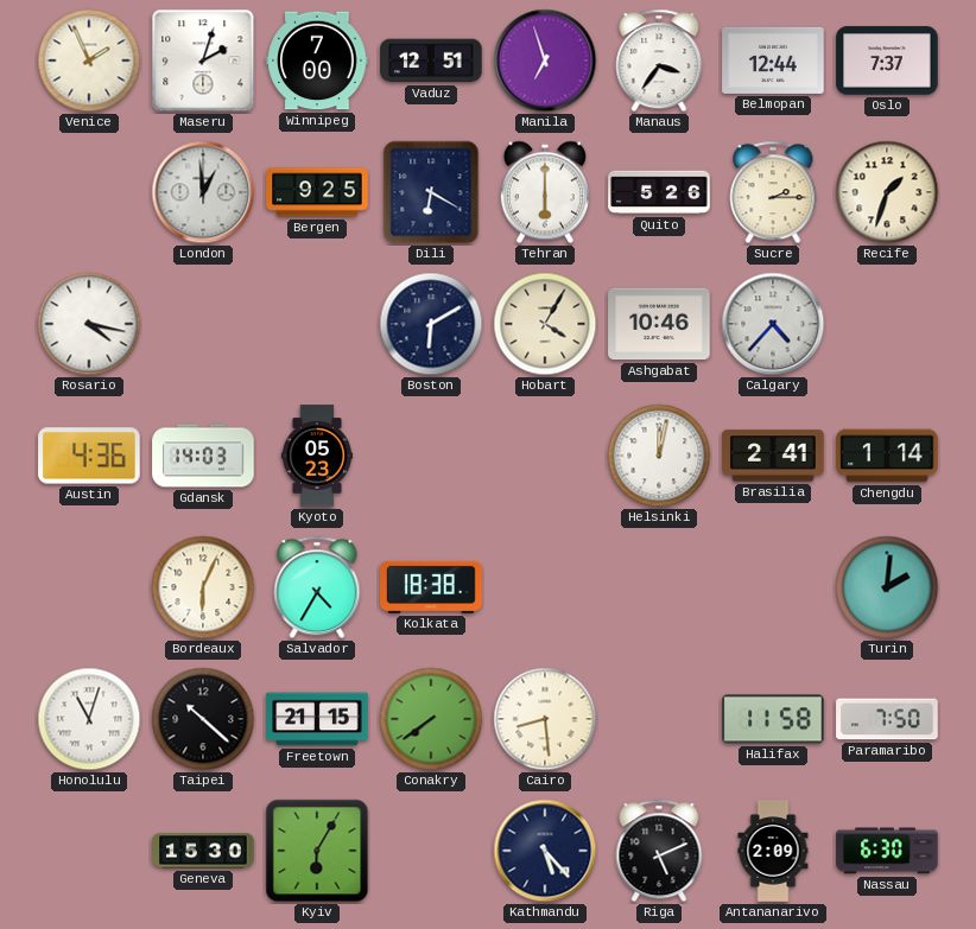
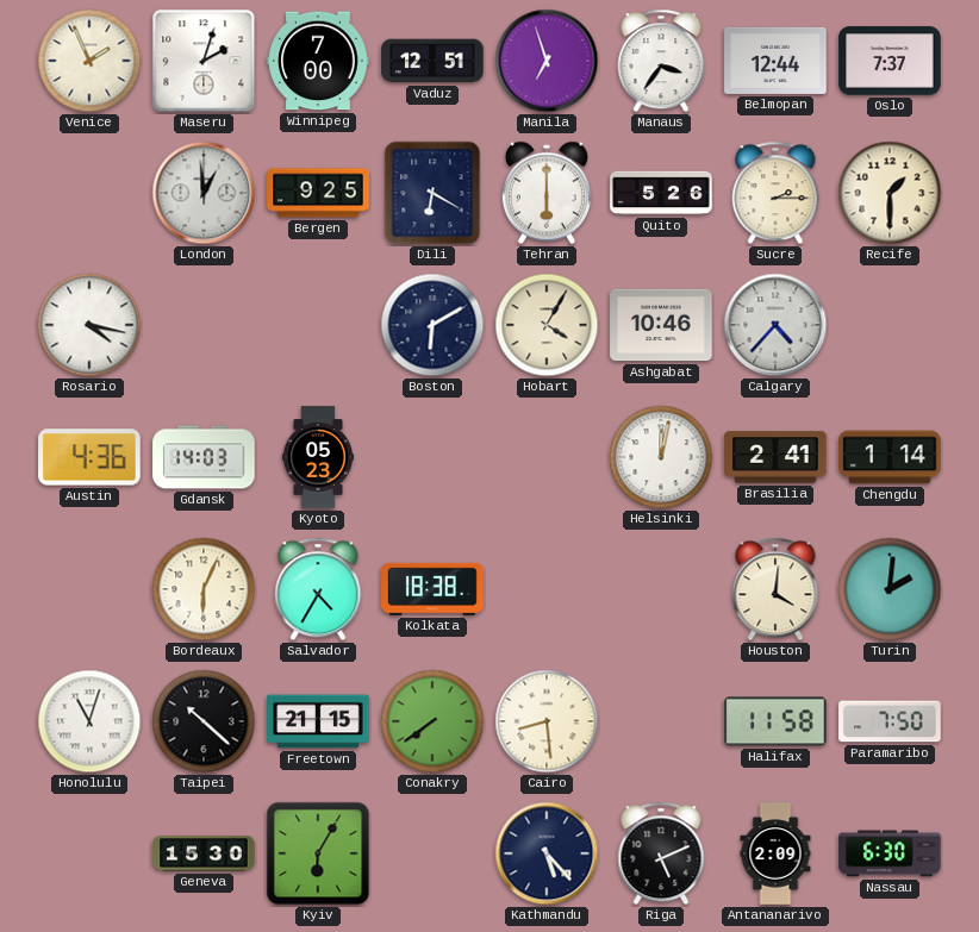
Recife: 1:33 -> 1:30
Houston: none -> 4:01
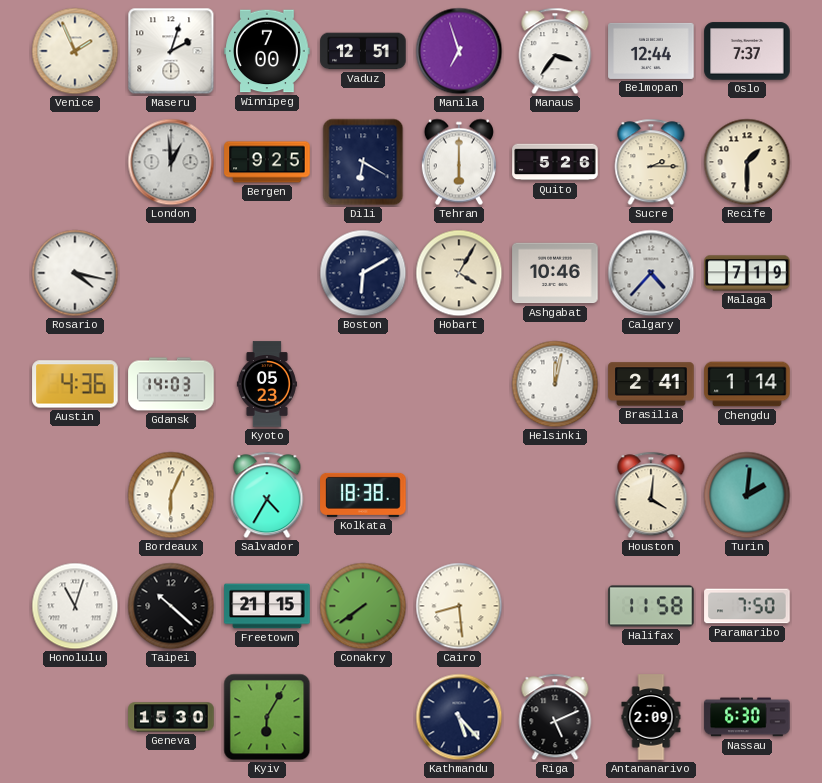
Malaga: none -> 7:19
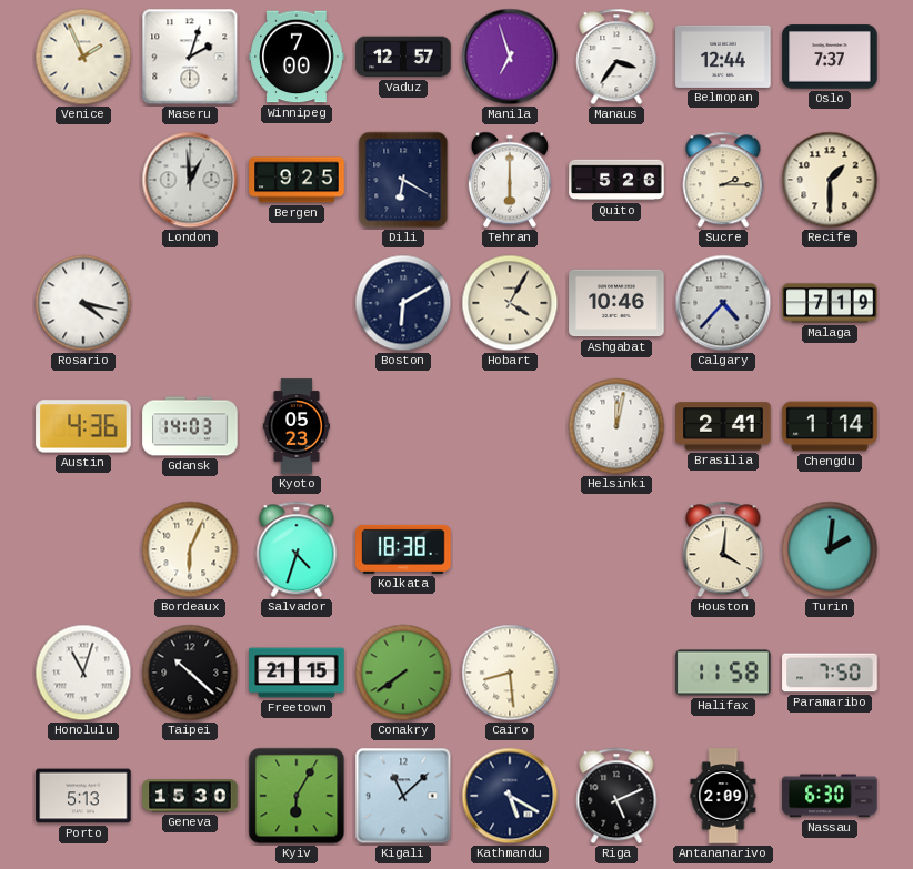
Vaduz: 12:51 -> 12:57
Salvador: 4:35 -> 4:33
Porto: none -> 5:13
Kigali: none -> 11:08
Kathmandu: 5:23 -> 5:20
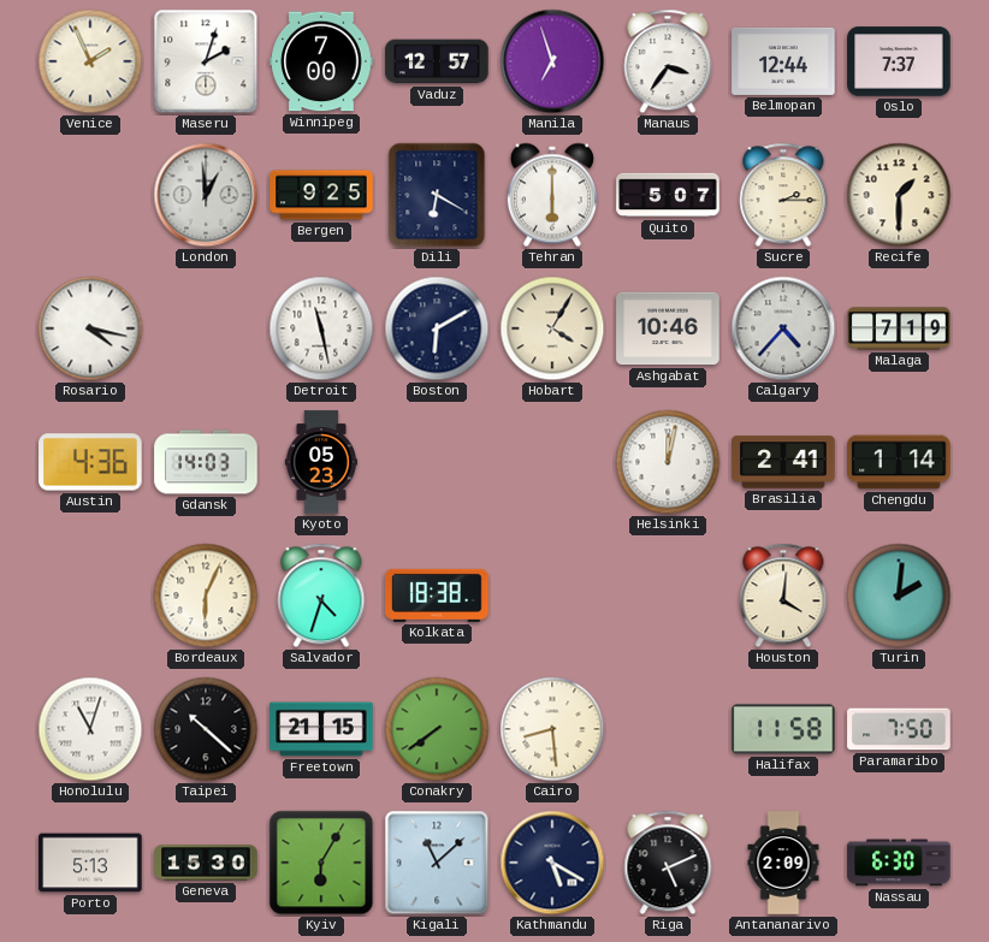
Quito: 5:26 -> 5:07
Detroit: none -> 11:28
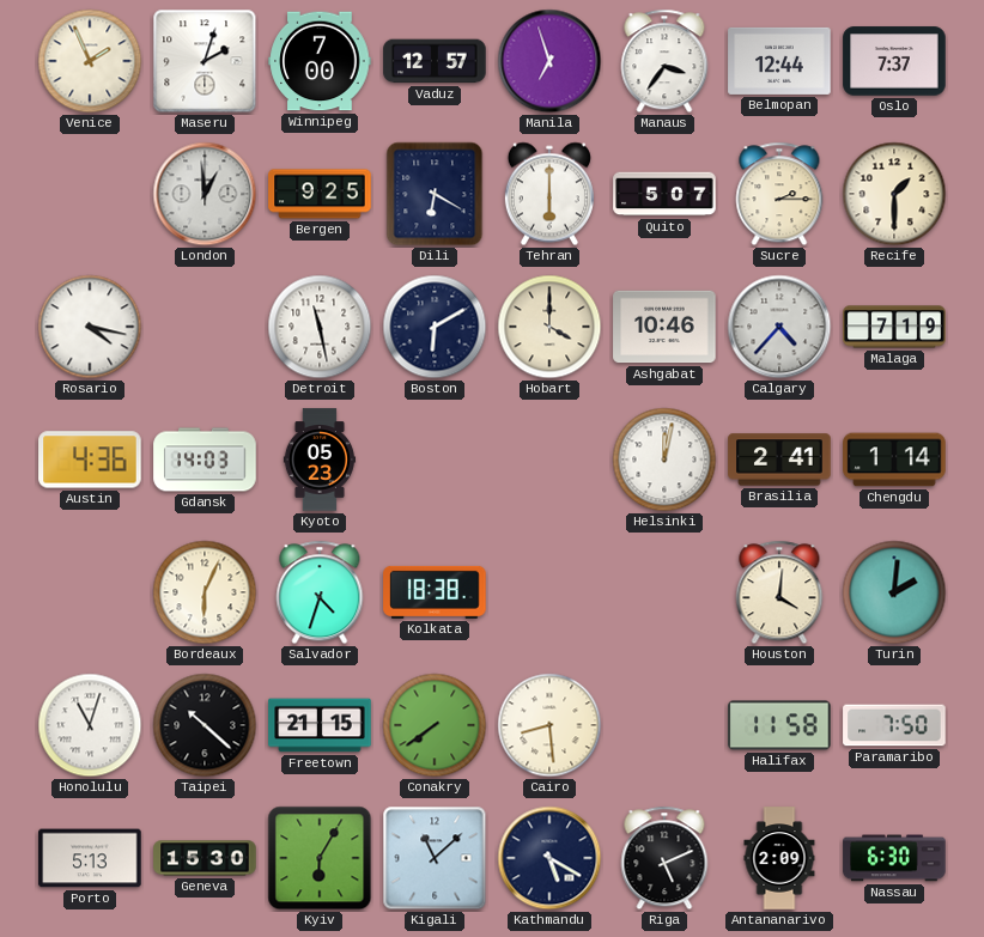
Hobart: 4:05 -> 4:00
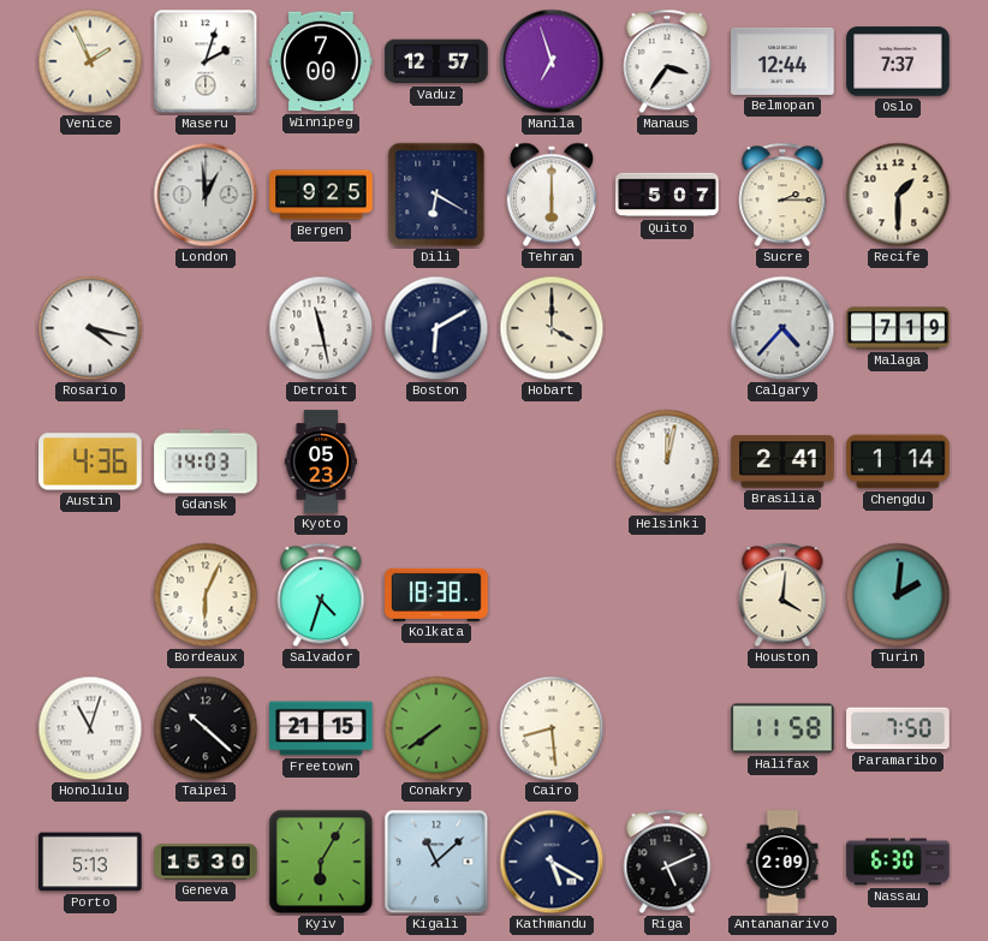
Ashgabat: 10:46 -> none
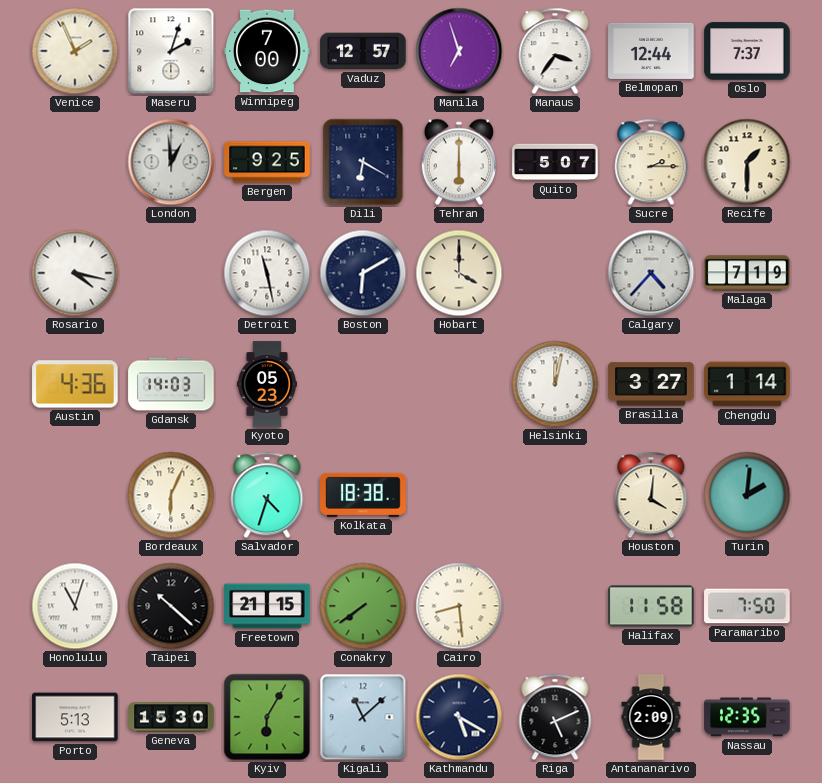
Brasilia: 2:41 -> 3:27
Nassau: 6:30 -> 12:35
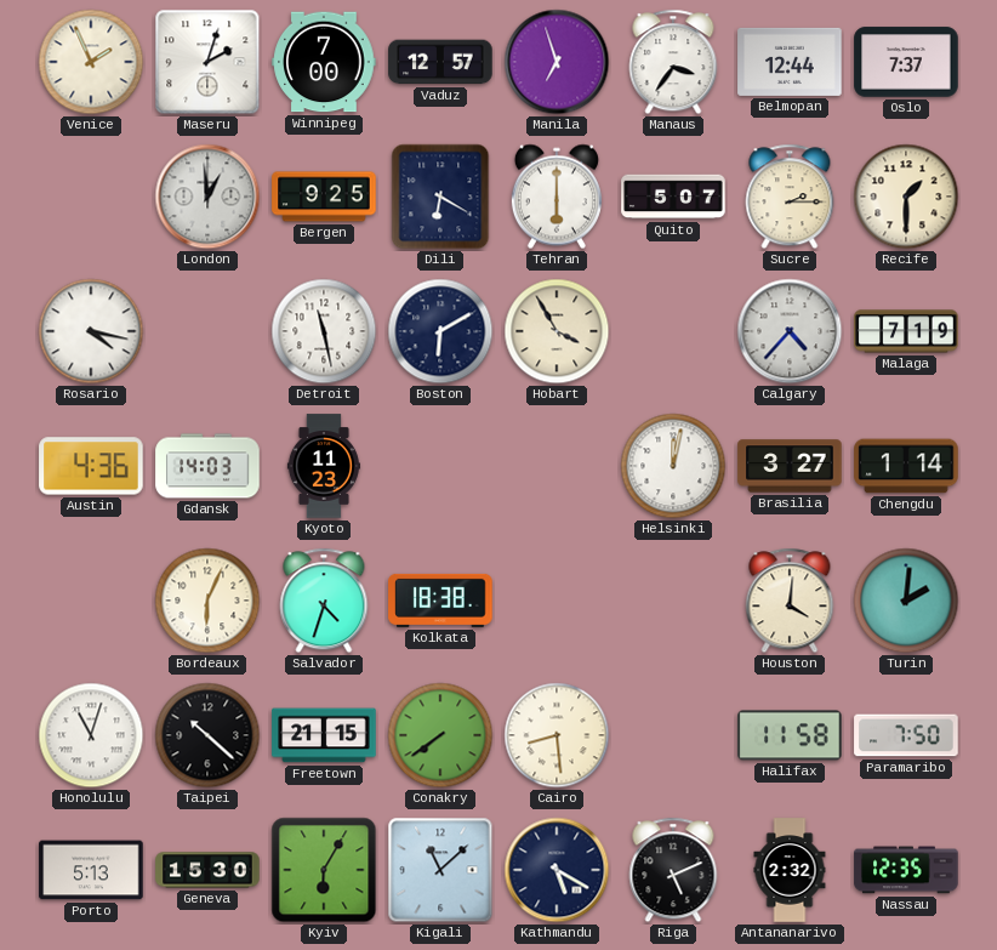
Hobart: 4:00 -> 3:55
Kyoto: 05:23 -> 11:23
Antananarivo: 2:09 -> 2:32
